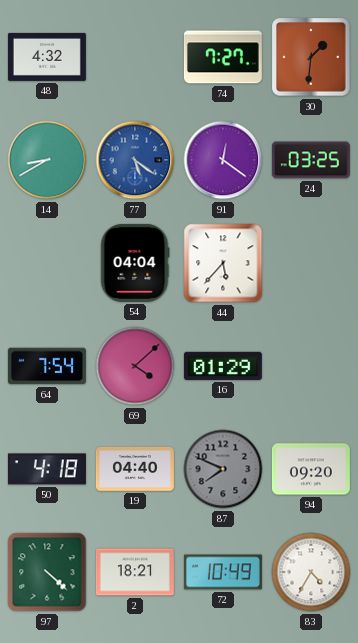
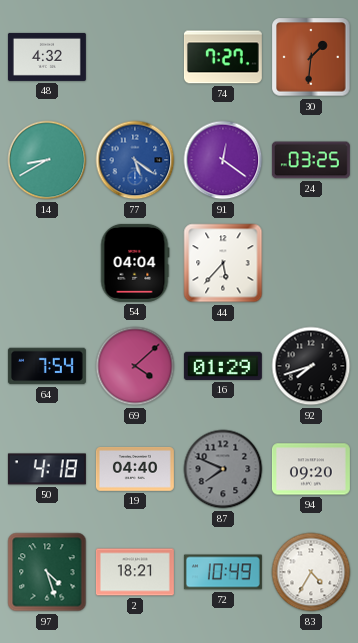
92: none -> 7:42
97: 4:22 -> 4:27
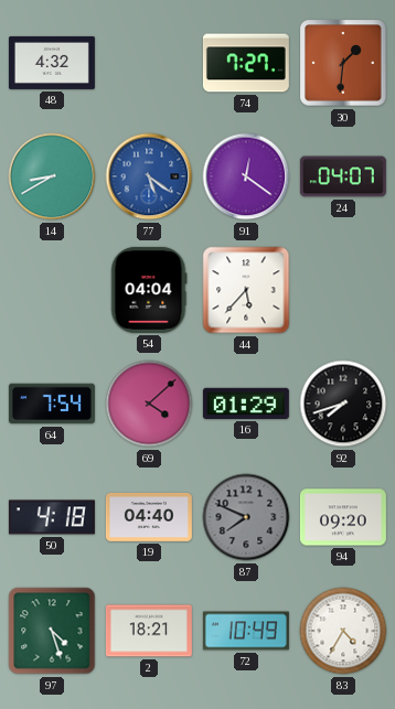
24: 03:25 -> 04:07
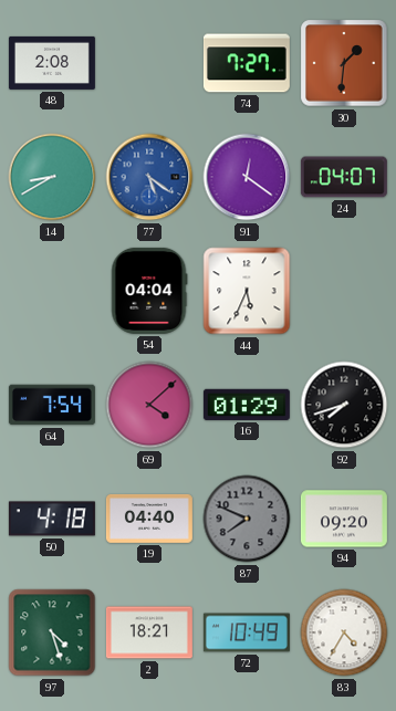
48: 4:32 -> 2:08
44: 5:37 -> 5:34
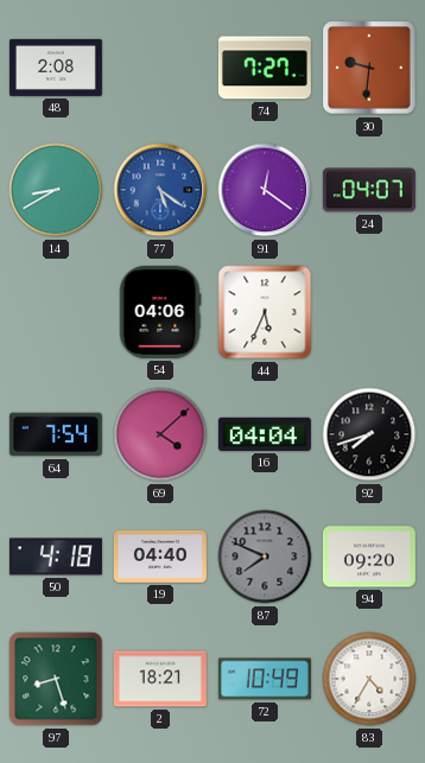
30: 1:31 -> 9:31
54: 04:04 -> 04:06
16: 01:29 -> 04:04
97: 4:27 -> 8:27
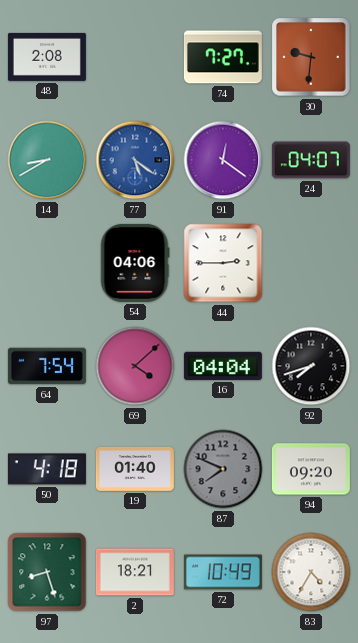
44: 5:34 -> 2:45
19: 04:40 -> 01:40
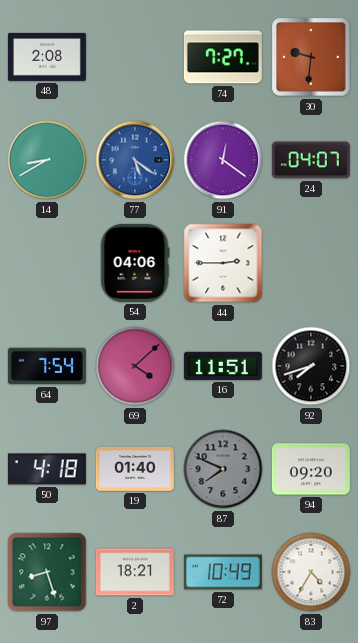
16: 04:04 -> 11:51
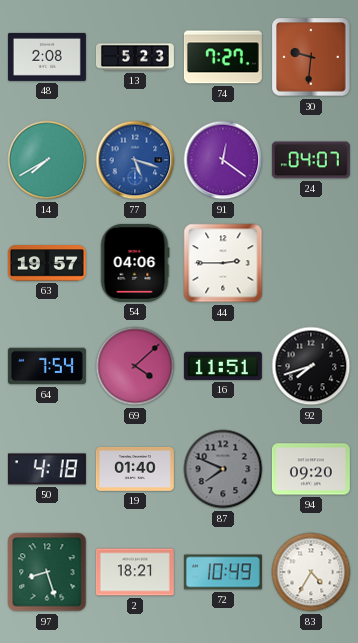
13: none -> 5:23
14: 8:40 -> 7:40
77: 5:21 -> 5:18
63: none -> 19:57
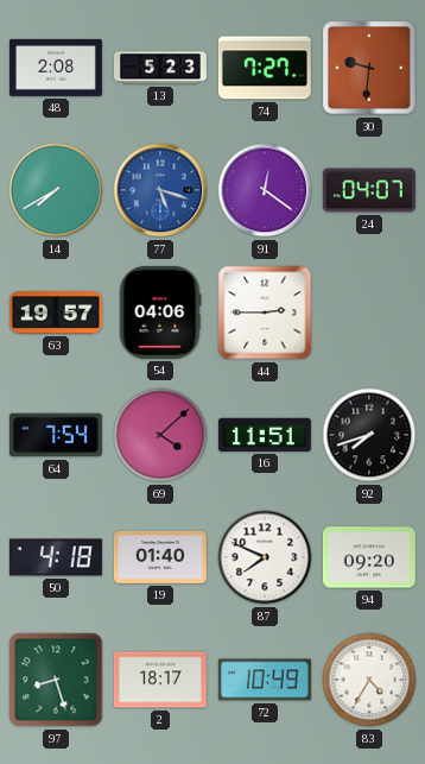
87 dial: grey -> white
2: 18:21 -> 18:17
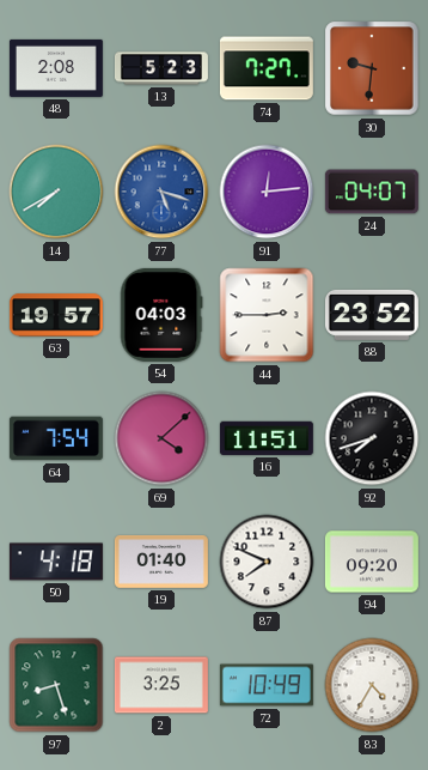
91: 12:21 -> 12:14
54: 04:06 -> 04:03
88: none -> 23:52
2: 18:17 -> 3:25
